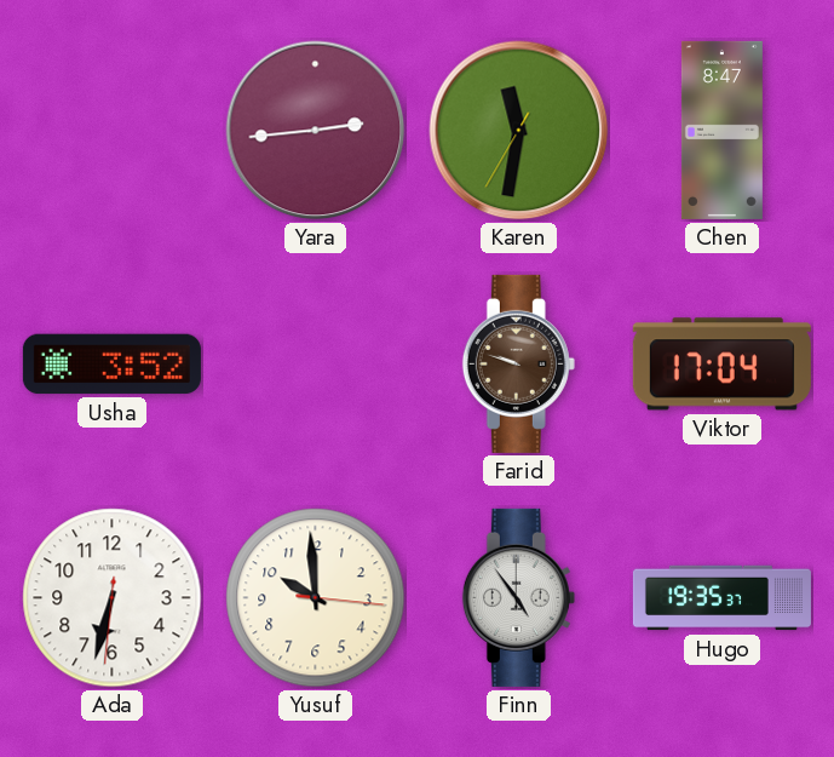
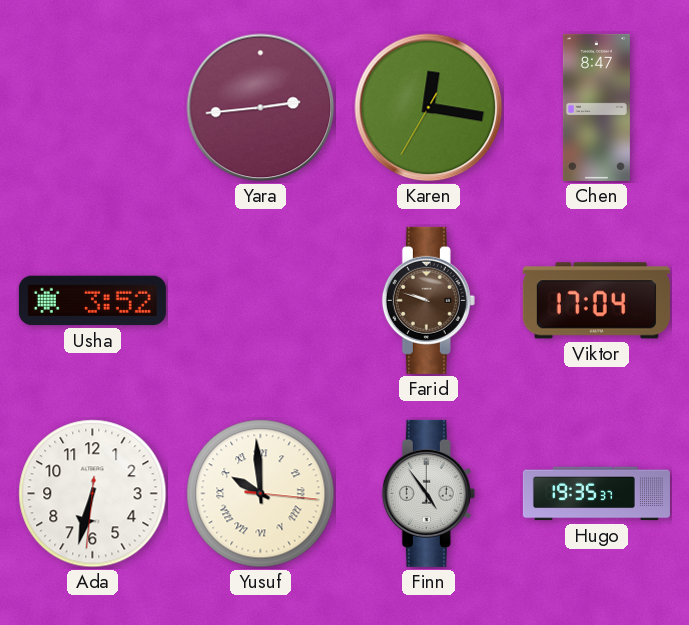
Karen: 11:31 -> 12:16
Yusuf numerals: Arabic -> Roman
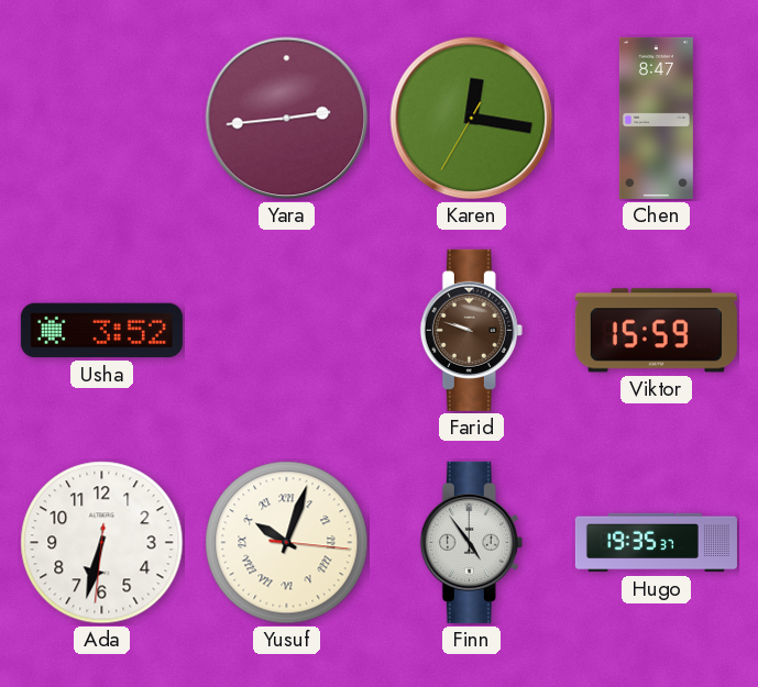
Viktor: 17:04 -> 15:59
Yusuf: 9:59 -> 10:03
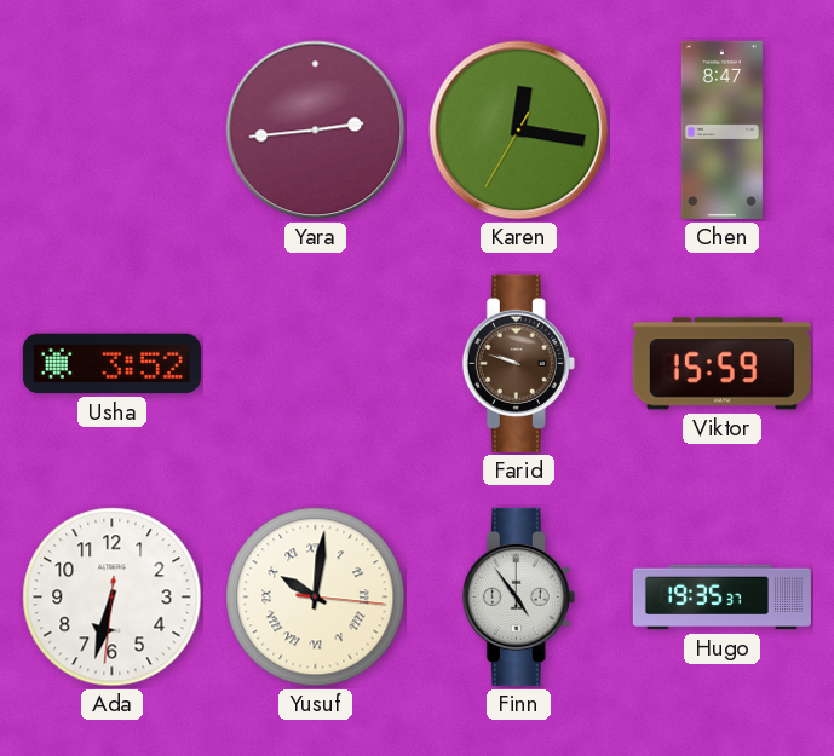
Yusuf: 10:03 -> 10:01
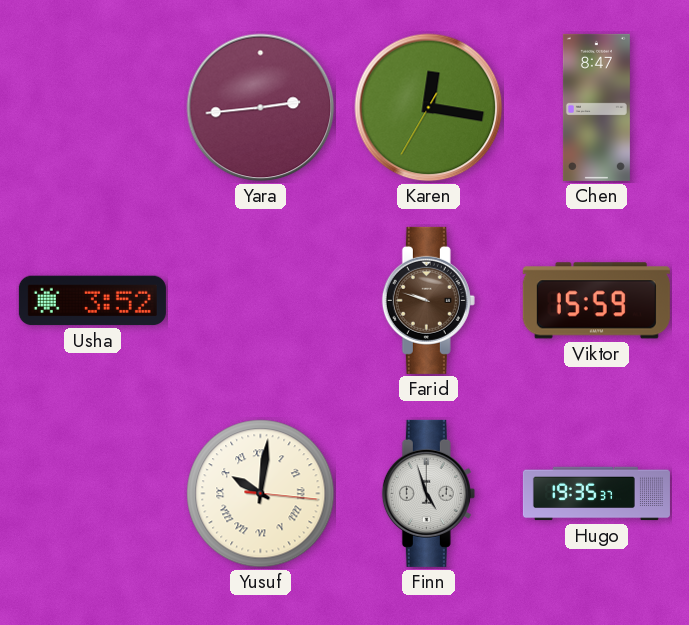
Ada: 6:32 -> none
Finn: 4:54 -> 4:57
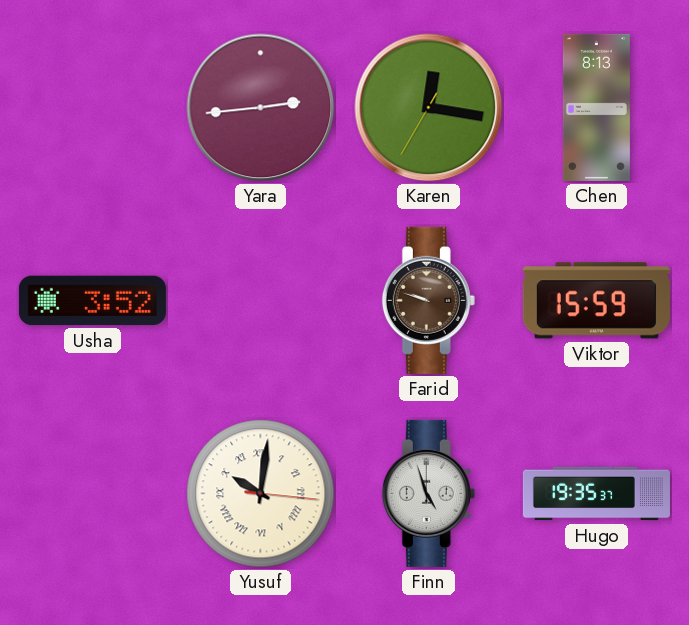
Chen: 8:47 -> 8:13
